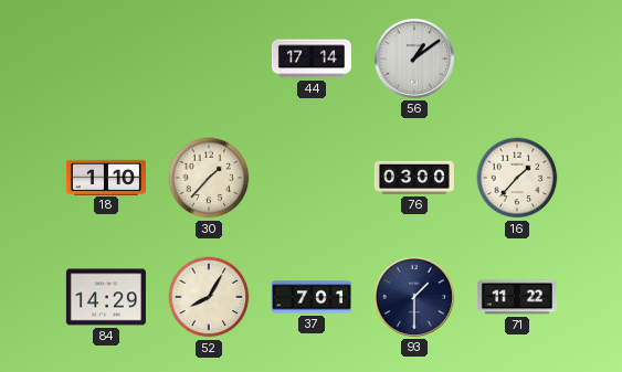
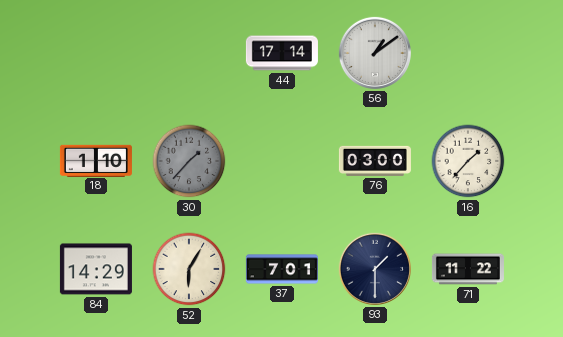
30 dial: cream -> grey
52: 8:05 -> 6:05
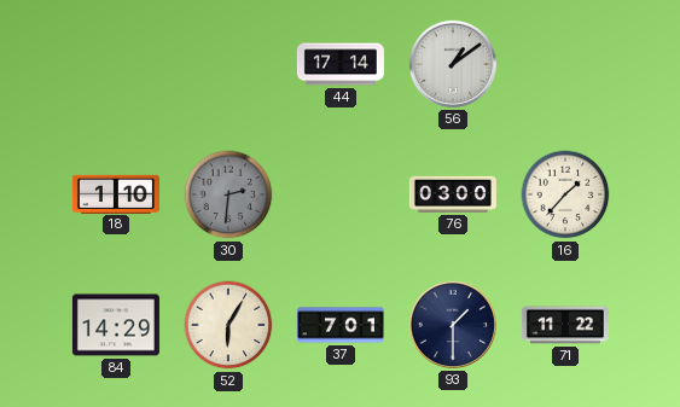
30: 1:37 -> 2:31
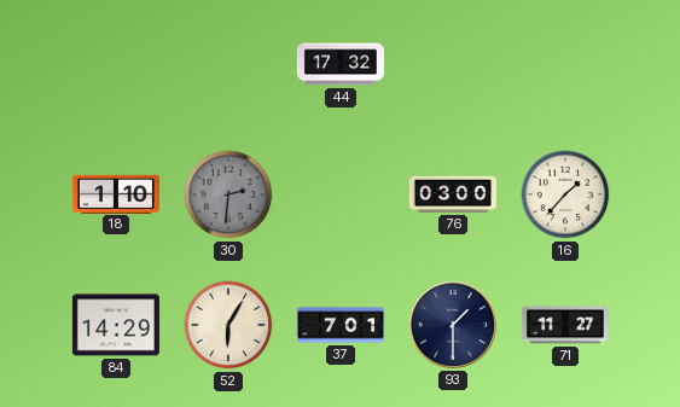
44: 17:14 -> 17:32
56: 1:09 -> none
71: 11:22 -> 11:27
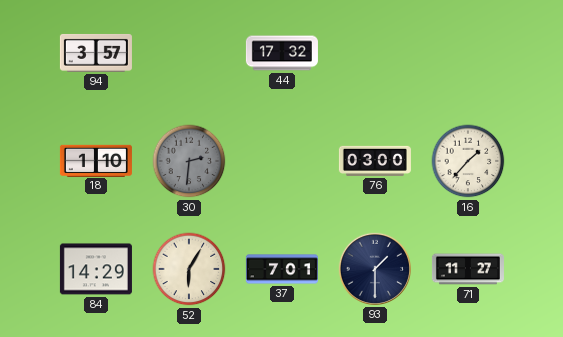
94: none -> 3:57
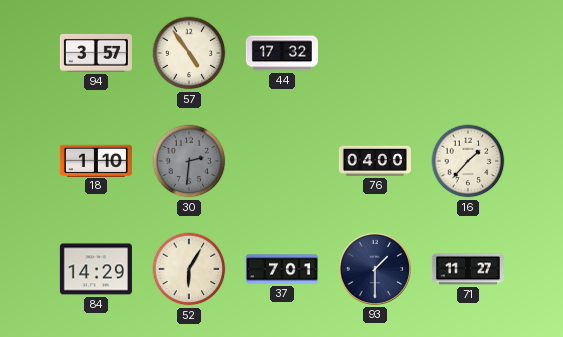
57: none -> 4:54
76: 03:00 -> 04:00
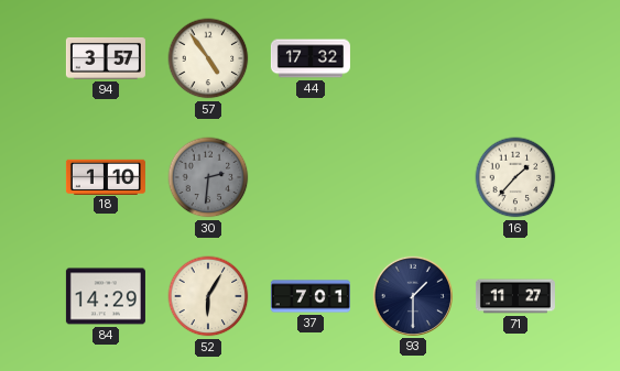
76: 04:00 -> none
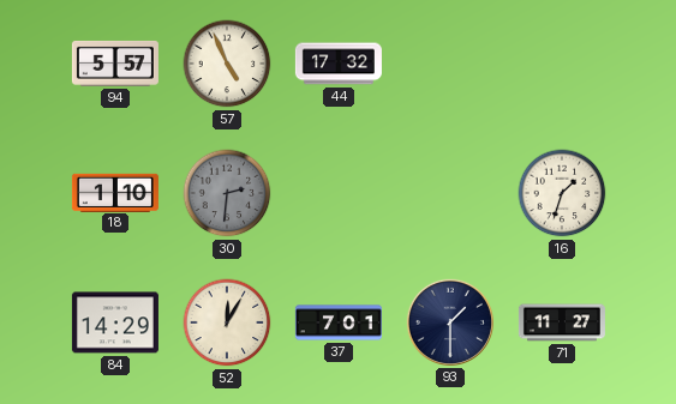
94: 3:57 -> 5:57
57: 4:54 -> 4:56
16: 1:37 -> 1:33
52: 6:05 -> 12:05
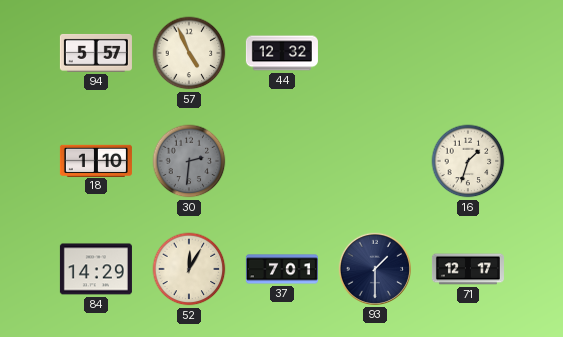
44: 17:32 -> 12:32
71: 11:27 -> 12:17
